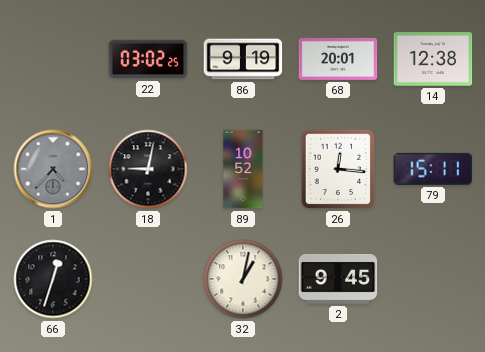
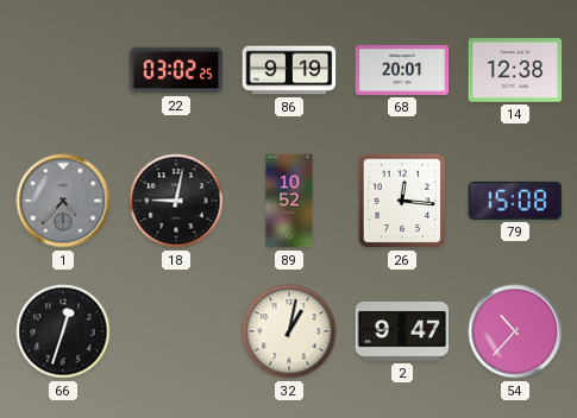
79: 15:11 -> 15:08
2: 9:45 -> 9:47
54: none -> 10:37
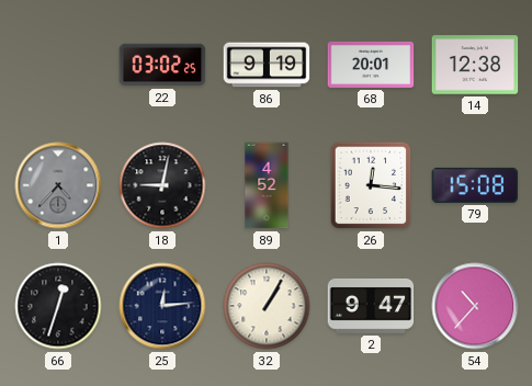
89: 10:52 -> 4:52
25: none -> 12:14
32: 1:02 -> 1:05
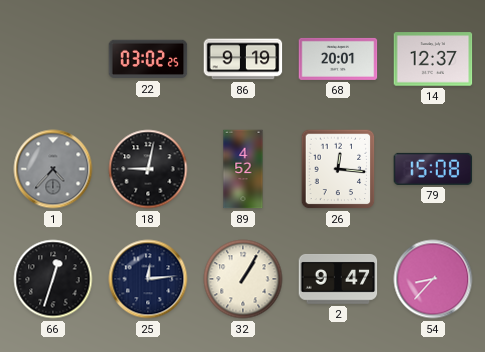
14: 12:38 -> 12:37
54: 10:37 -> 8:37
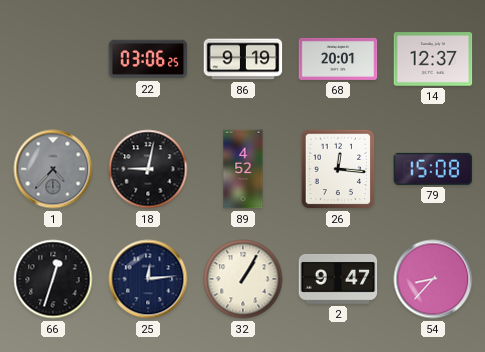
22: 03:02 -> 03:06
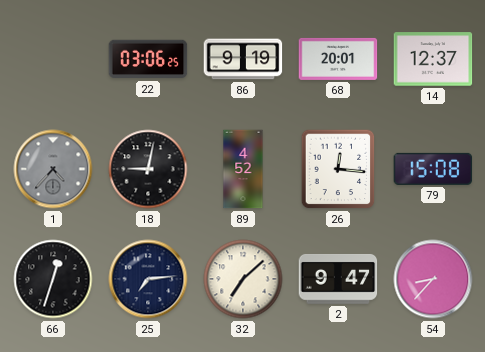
25: 12:14 -> 7:14
32: 1:05 -> 7:08
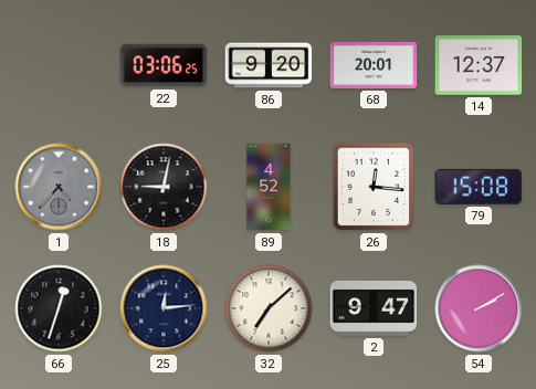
86: 9:19 -> 9:20
25: 7:14 -> 12:14
54: 8:37 -> 2:10
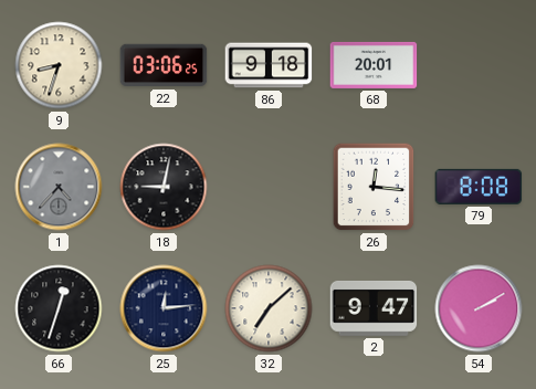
9: none -> 8:33
86: 9:20 -> 9:18
14: 12:37 -> none
89: 4:52 -> none
79: 15:08 -> 8:08
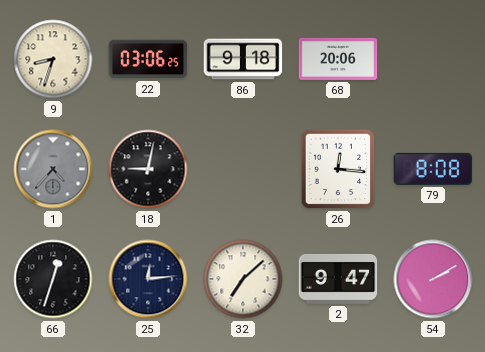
68: 20:01 -> 20:06
